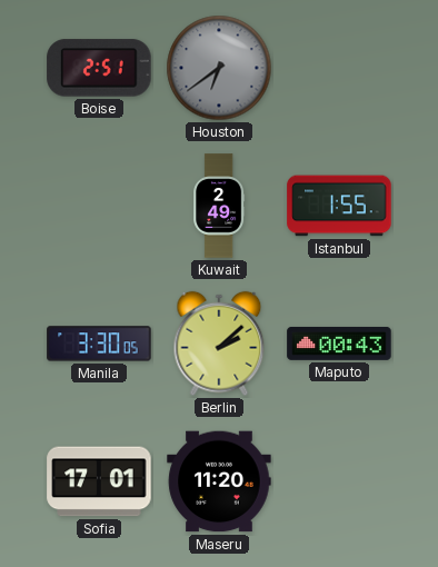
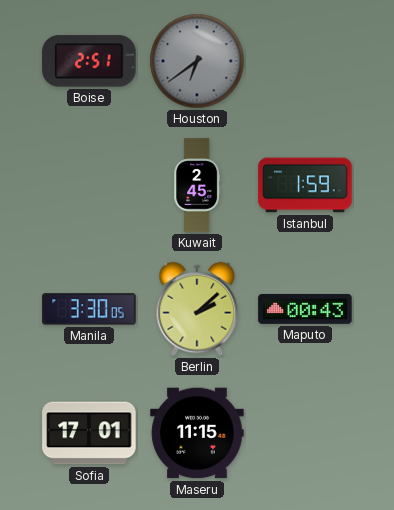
Kuwait: 2:49 -> 2:45
Istanbul: 1:55 -> 1:59
Maseru: 11:20 -> 11:15
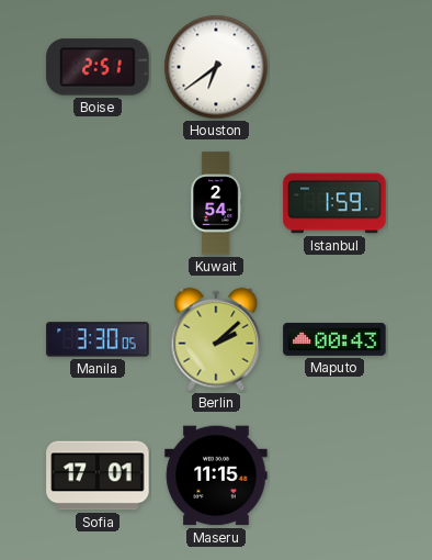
Houston dial: grey -> white
Kuwait: 2:45 -> 2:54
